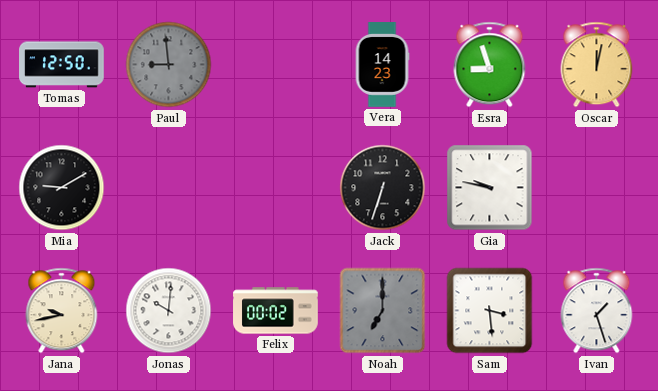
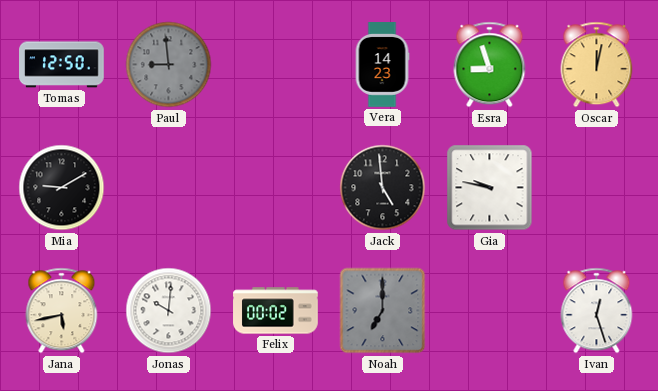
Jack: 6:33 -> 4:59
Jana: 9:43 -> 5:43
Sam: 3:29 -> none
Ivan: 1:27 -> 12:27
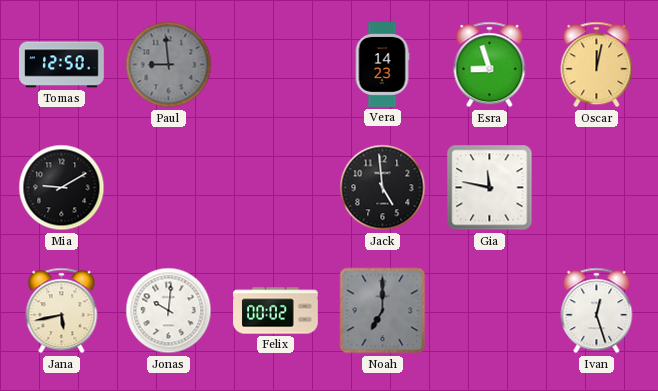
Gia: 9:47 -> 11:47
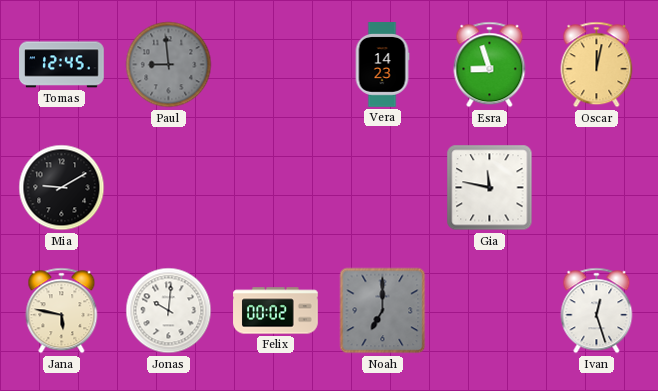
Tomas: 12:50 -> 12:45
Jack: 4:59 -> none
Jana: 5:43 -> 5:47
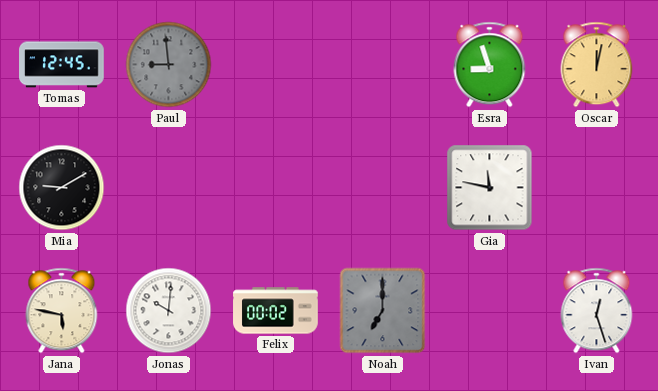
Vera: 14:23 -> none
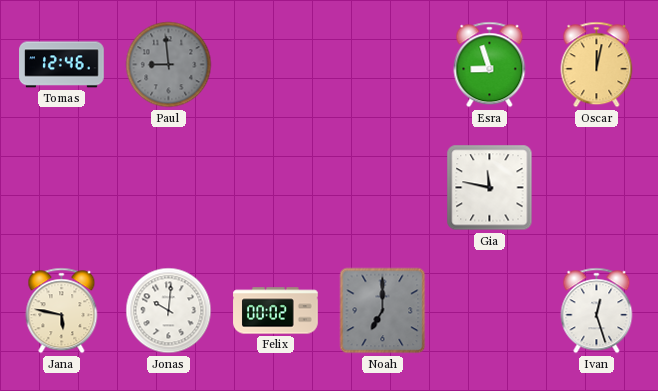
Tomas: 12:45 -> 12:46
Mia: 9:10 -> none
